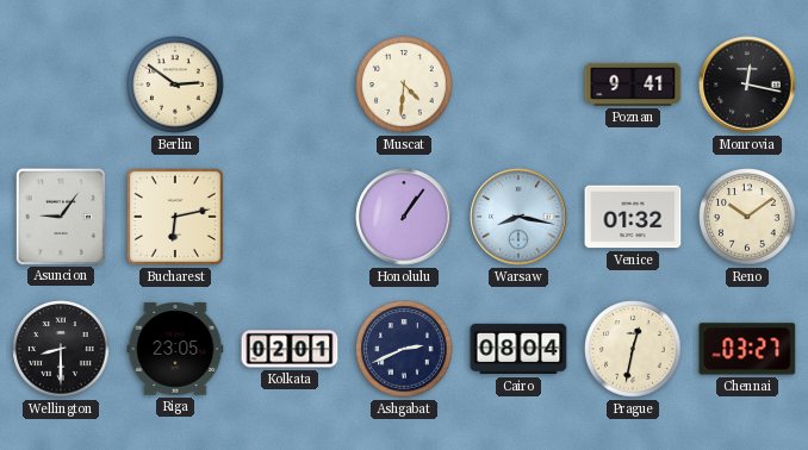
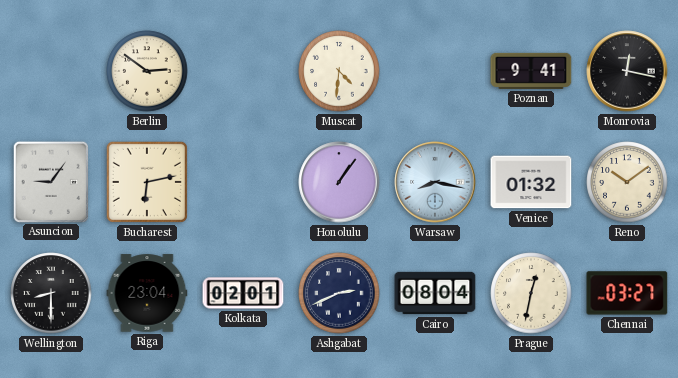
Riga: 23:05 -> 23:04
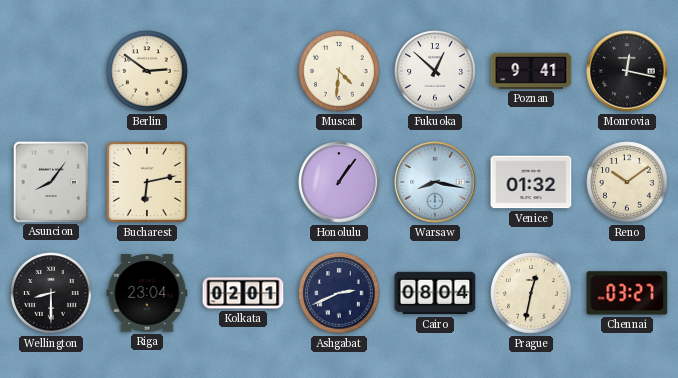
Fukuoka: none -> 12:52
Asuncion: 9:06 -> 8:06
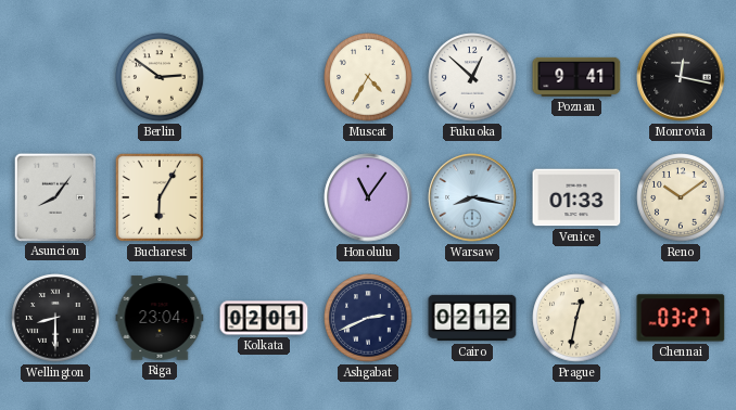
Muscat: 4:31 -> 4:35
Bucharest: 6:13 -> 6:05
Honolulu: 1:06 -> 11:06
Venice: 01:32 -> 01:33
Cairo: 08:04 -> 02:12
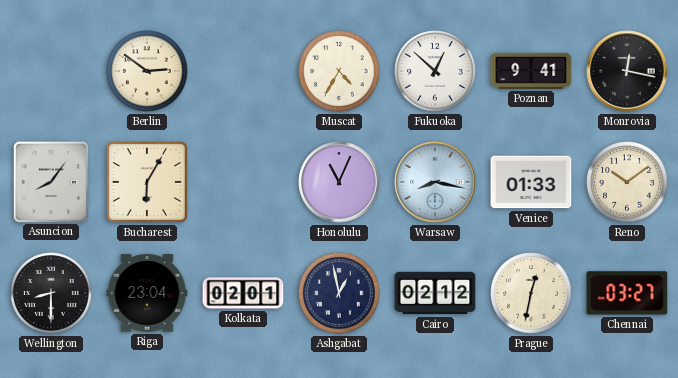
Honolulu: 11:06 -> 11:04
Ashgabat: 2:41 -> 12:58
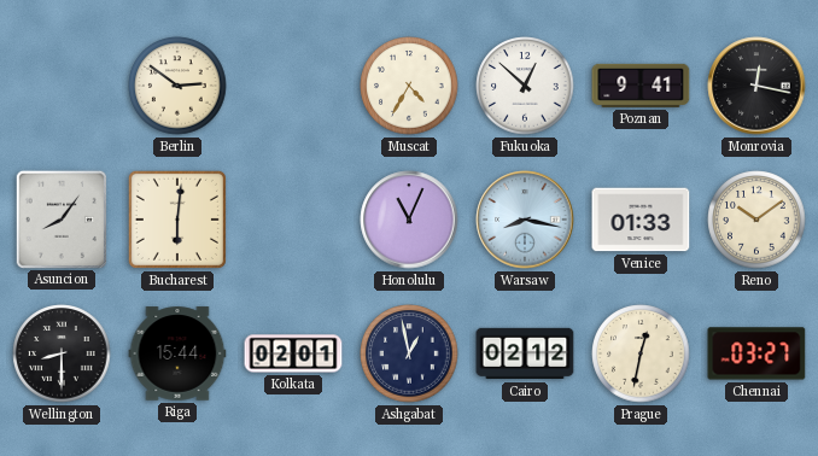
Bucharest: 6:05 -> 6:01
Riga: 23:04 -> 15:44
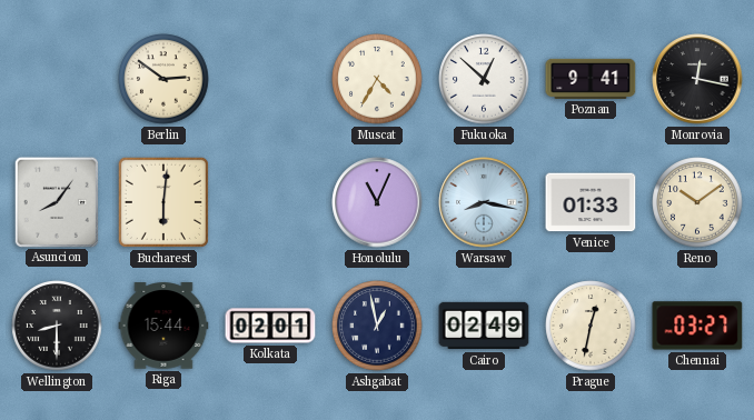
Cairo: 02:12 -> 02:49
